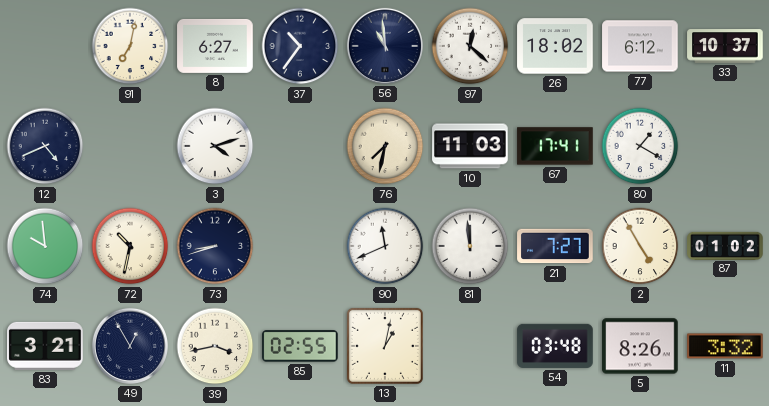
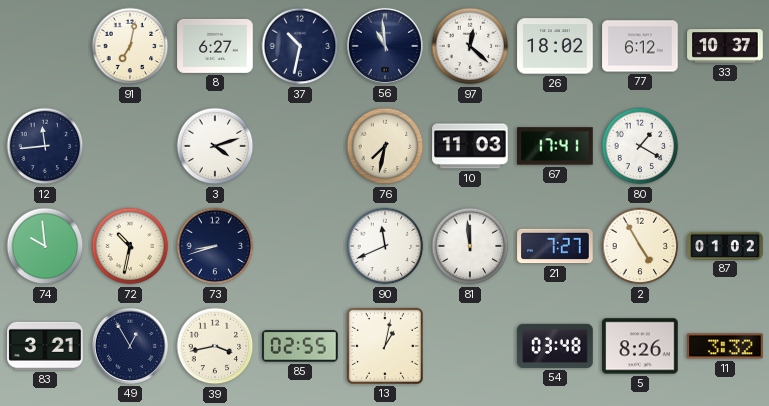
37: 10:36 -> 10:32
12: 4:41 -> 11:44
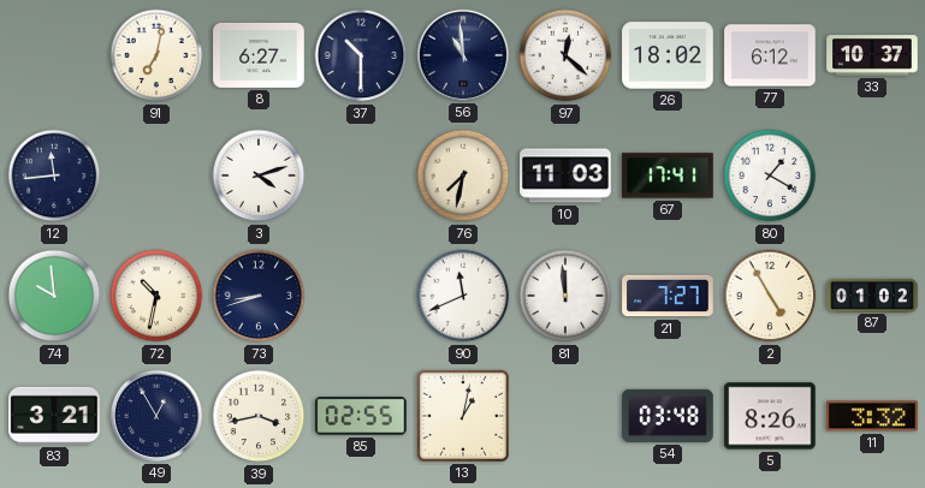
37: 10:32 -> 10:30
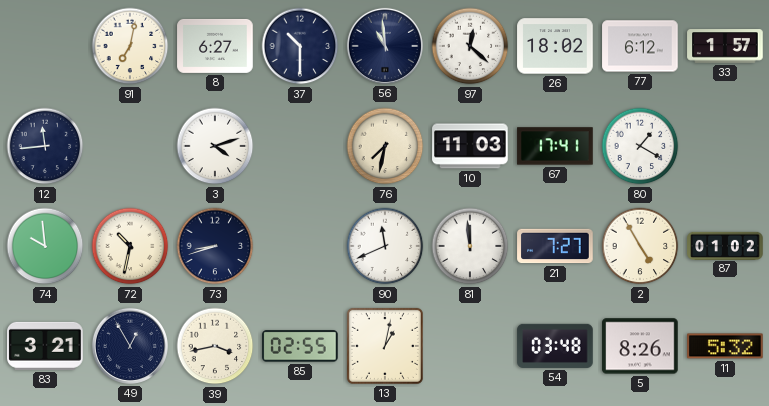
33: 10:37 -> 1:57
11: 3:32 -> 5:32
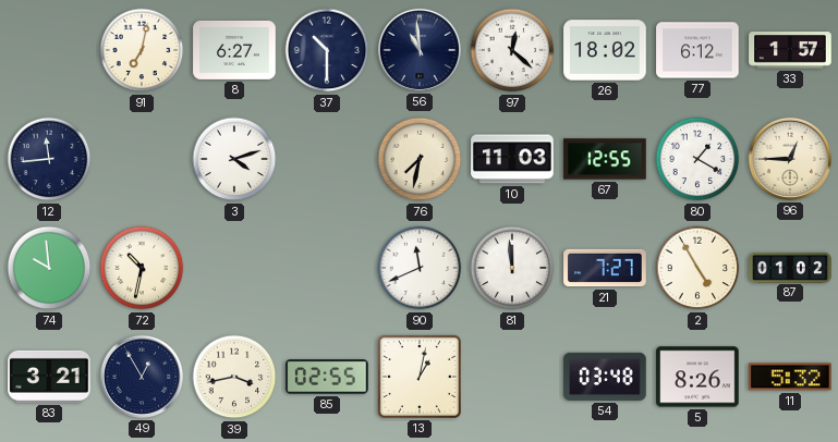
67: 17:41 -> 12:55
96: none -> 12:45
73: 8:42 -> none
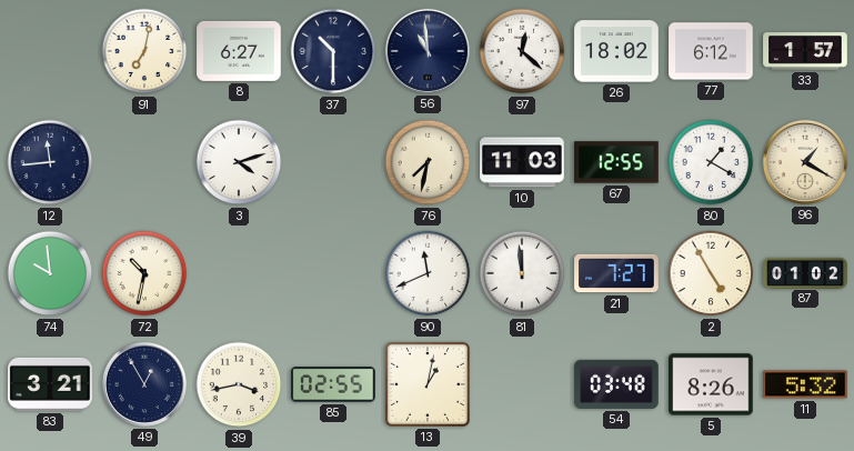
96: 12:45 -> 1:20
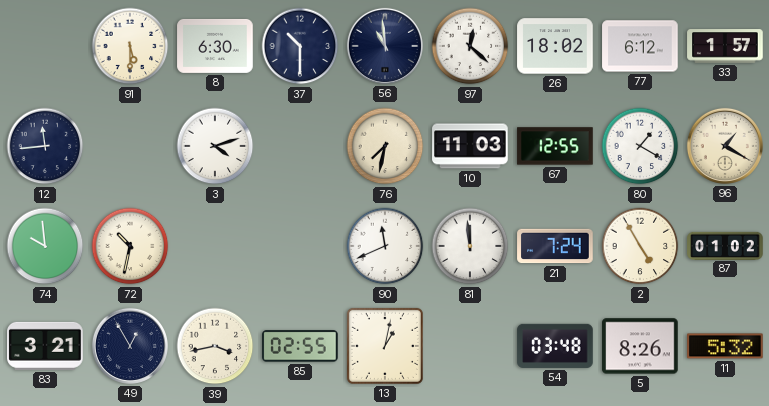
91: 7:02 -> 5:30
8: 6:27 -> 6:30
21: 7:27 -> 7:24
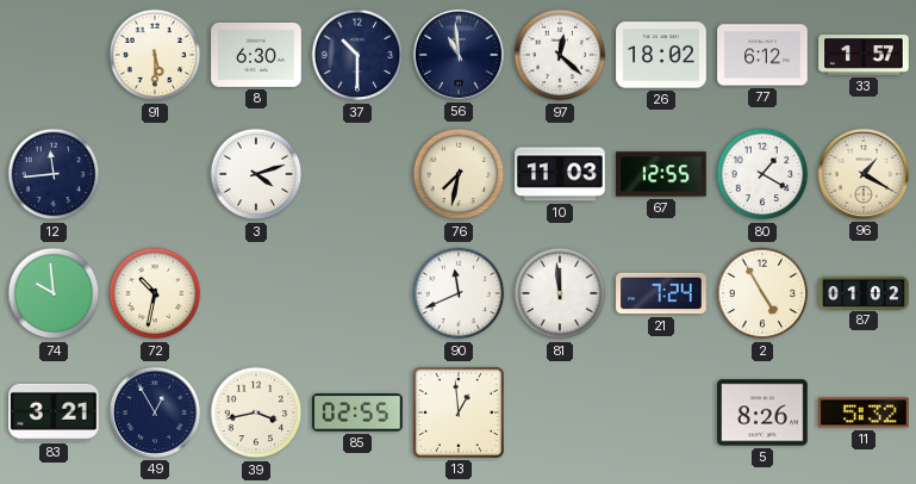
13: 1:02 -> 12:59
54: 03:48 -> none
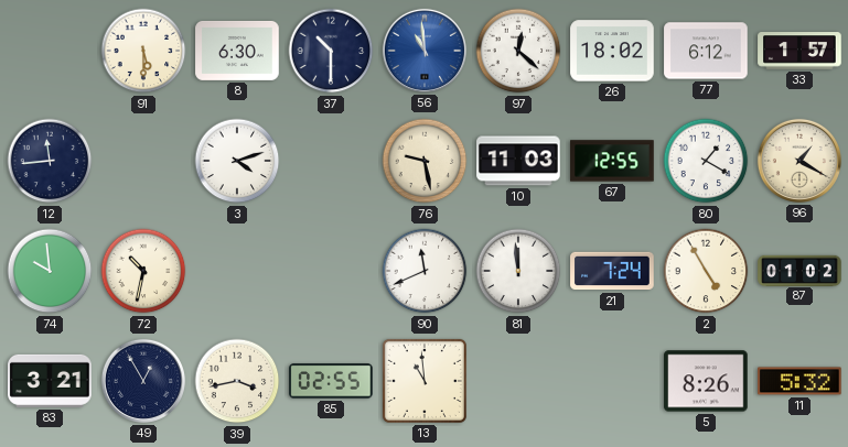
56 dial: navy -> blue
76: 7:32 -> 9:28
13: 12:59 -> 10:59
